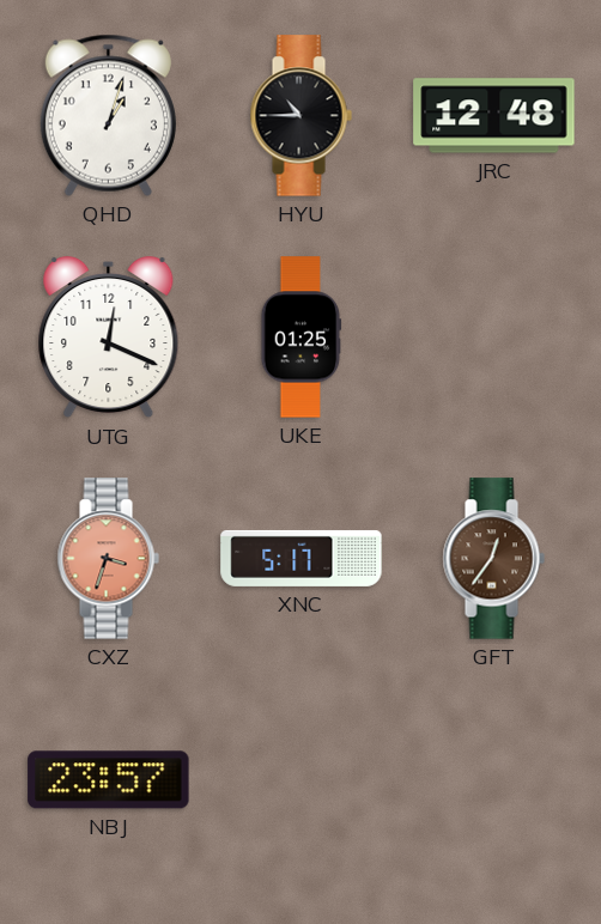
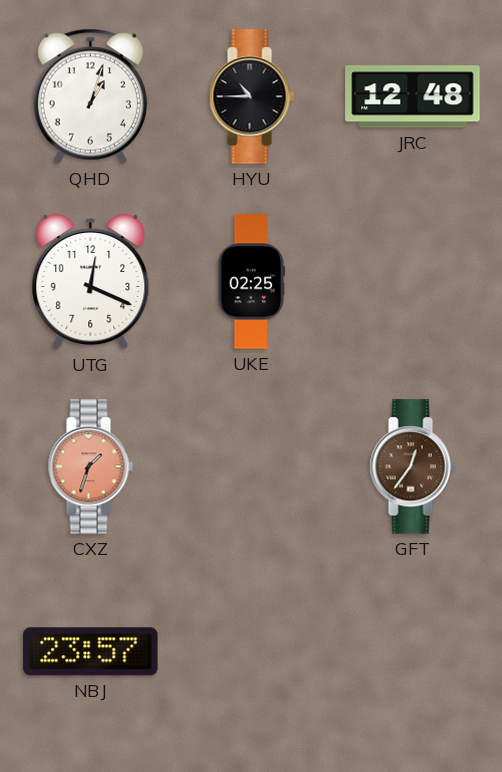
UKE: 01:25 -> 02:25
CXZ: 3:33 -> 1:33
XNC: 5:17 -> none
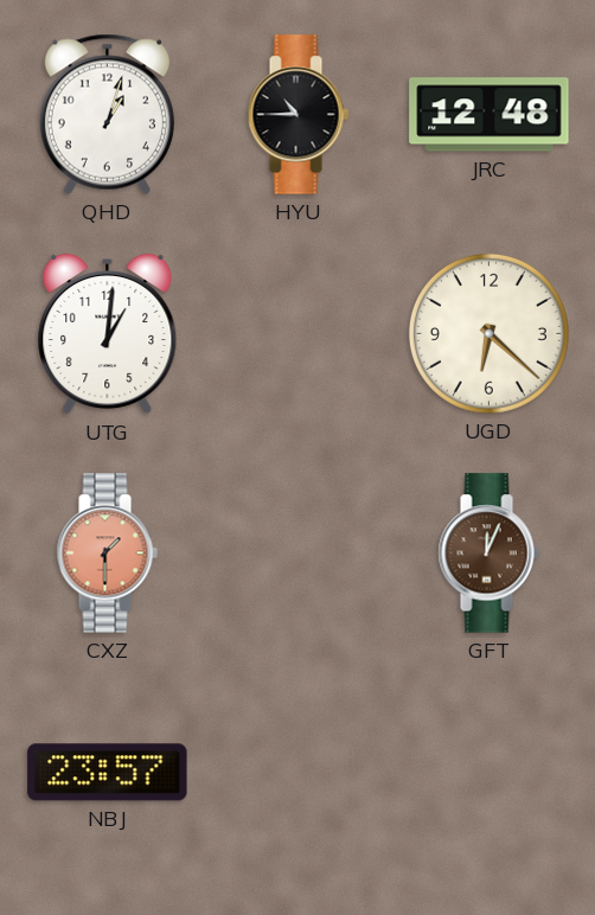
UTG: 12:19 -> 1:01
UKE: 02:25 -> none
UGD: none -> 6:22
CXZ: 1:33 -> 1:30
GFT: 12:36 -> 12:04
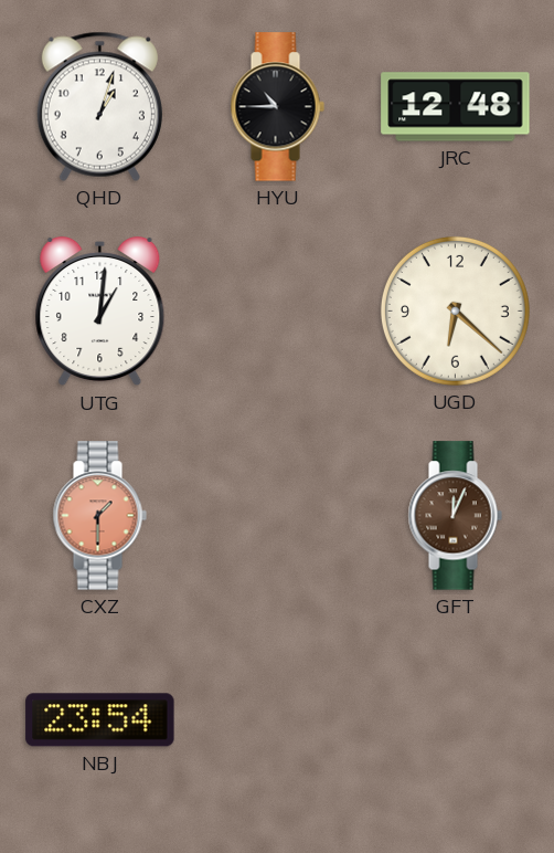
NBJ: 23:57 -> 23:54
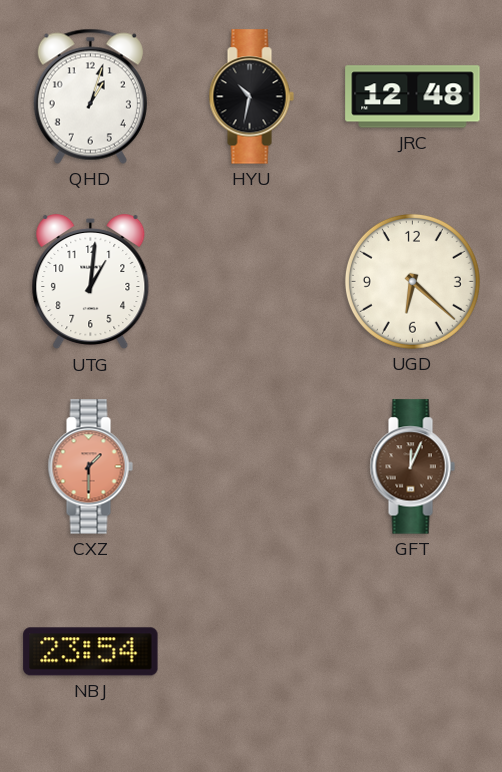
HYU: 10:45 -> 10:32
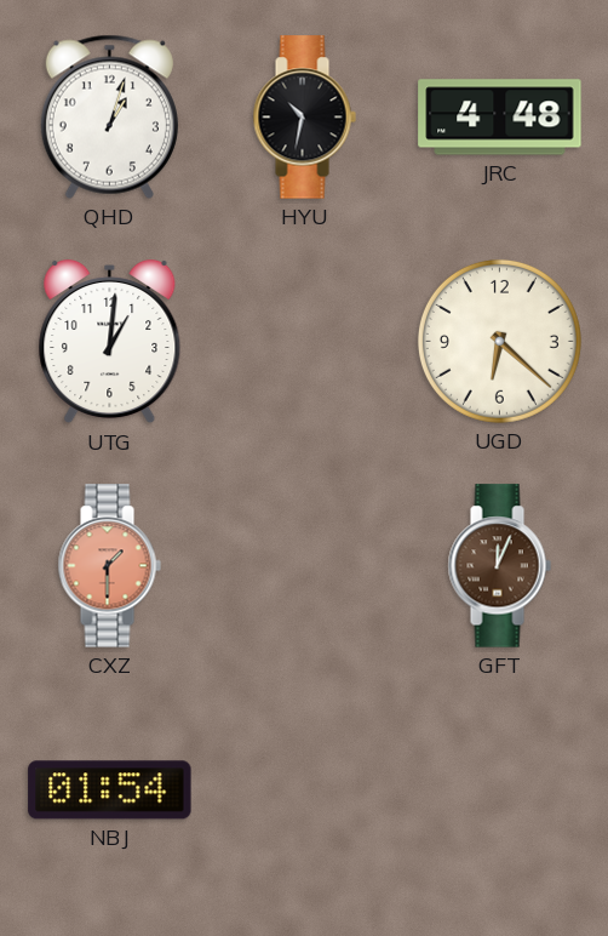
JRC: 12:48 -> 4:48
NBJ: 23:54 -> 01:54
